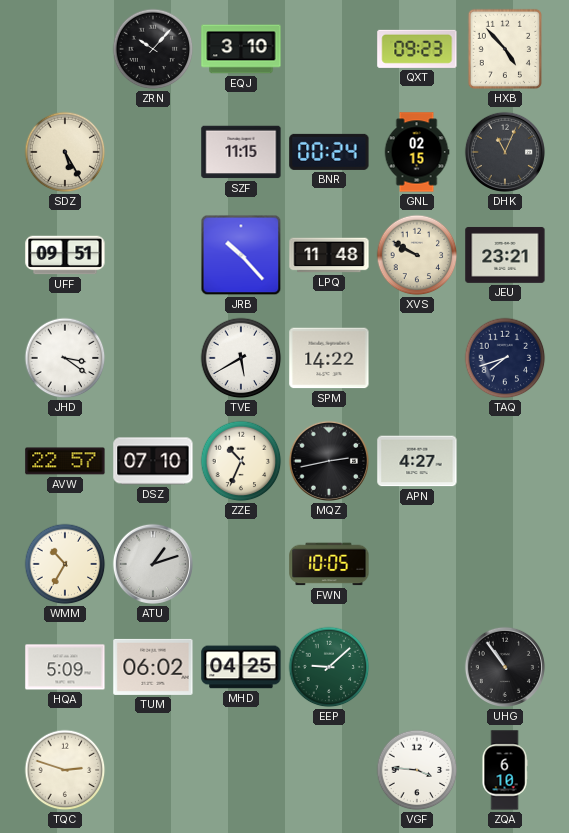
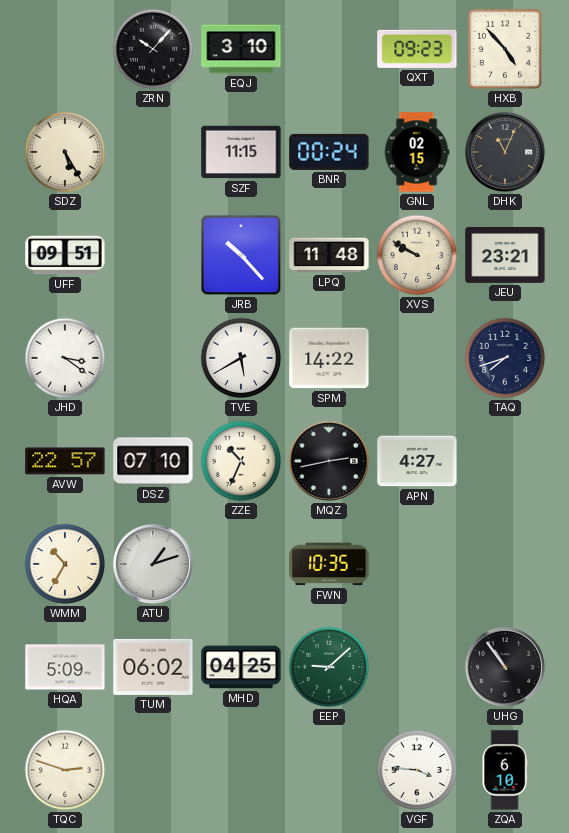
FWN: 10:05 -> 10:35
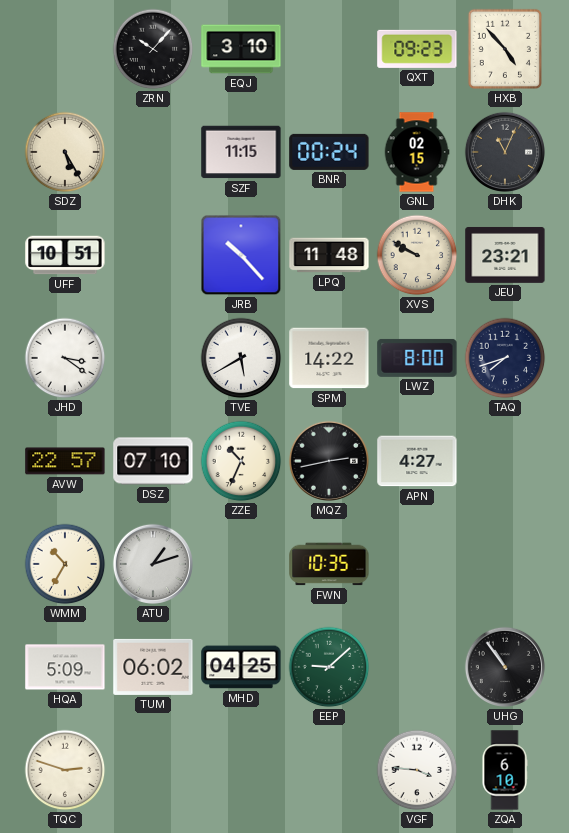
UFF: 09:51 -> 10:51
LWZ: none -> 8:00
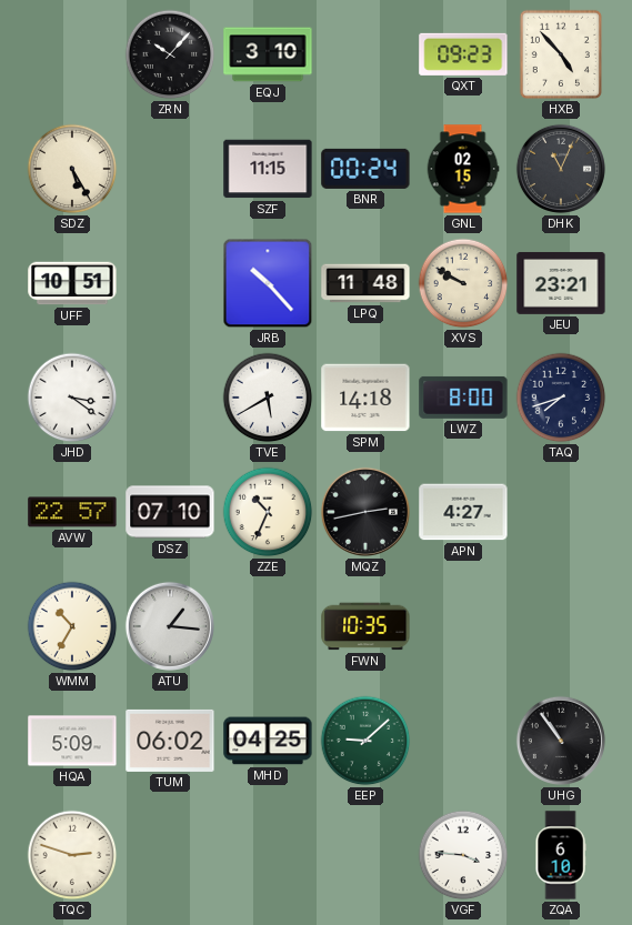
SPM: 14:22 -> 14:18
ATU: 1:12 -> 1:16
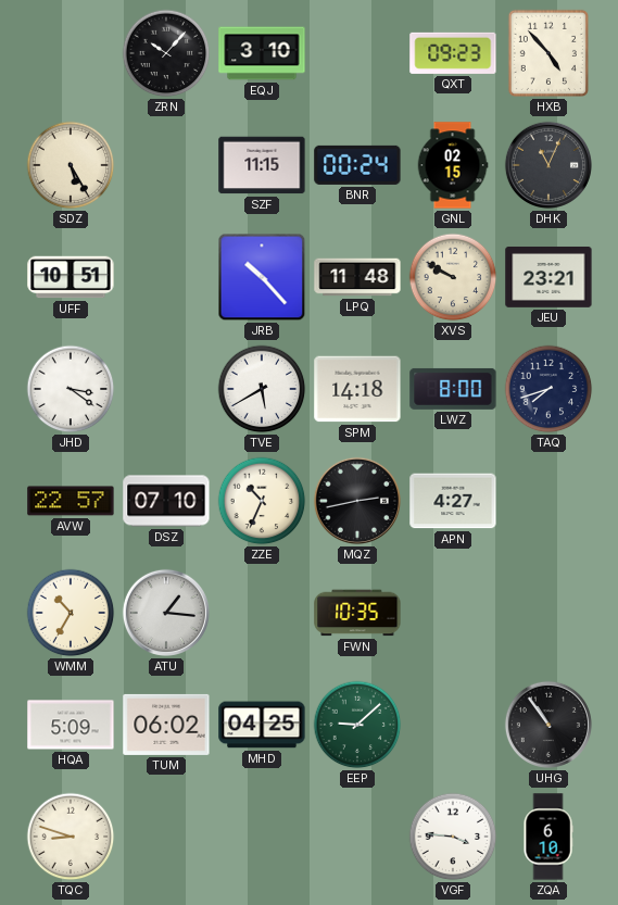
TQC: 2:48 -> 8:48
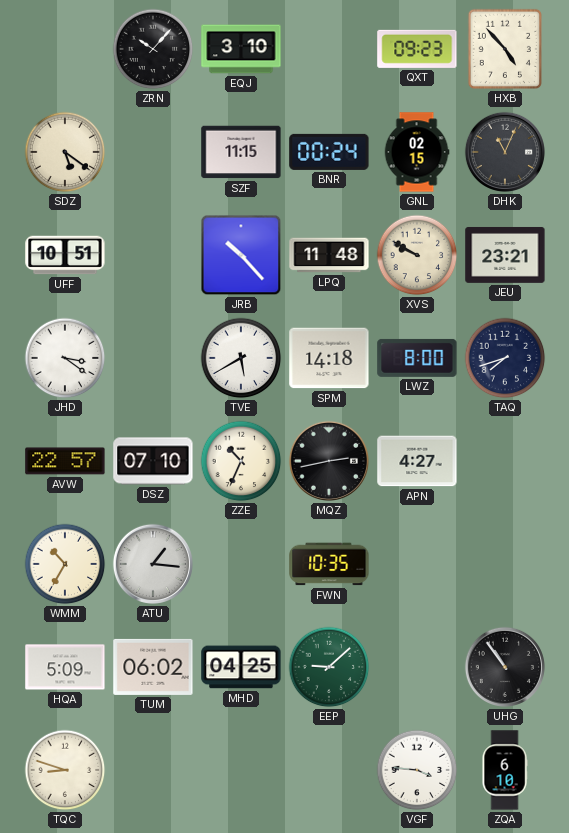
SDZ: 5:25 -> 5:21
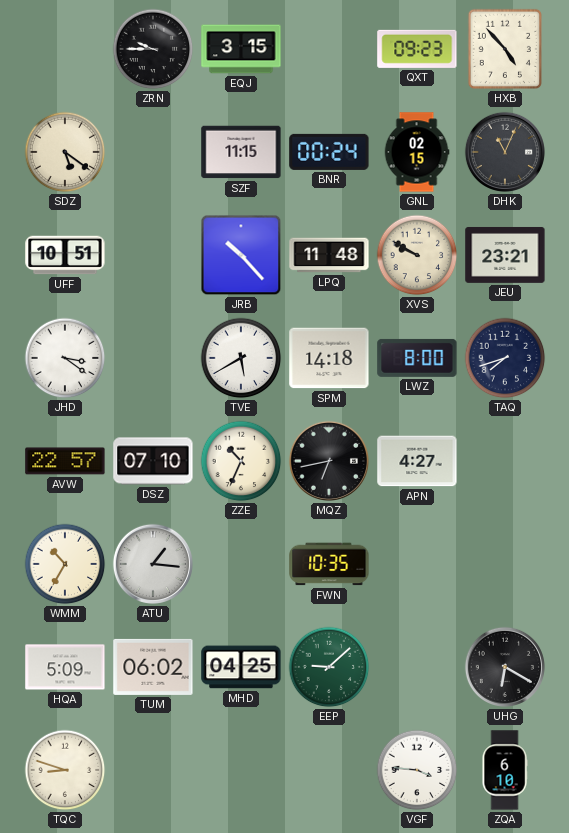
ZRN: 10:07 -> 9:45
EQJ: 3:10 -> 3:15
MQZ: 2:43 -> 6:43
UHG: 10:54 -> 6:20
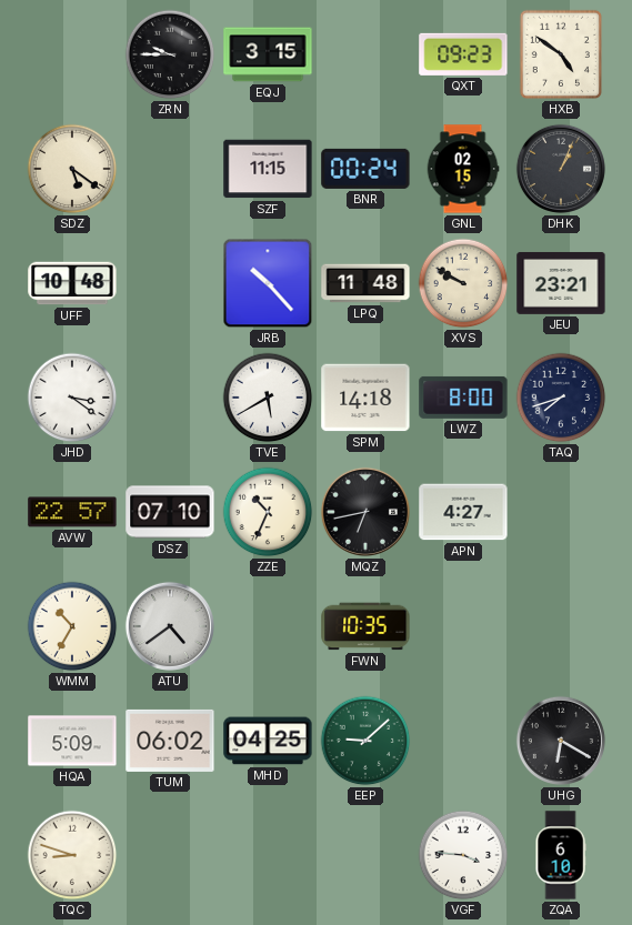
HXB: 4:53 -> 4:51
DHK: 11:04 -> 1:04
UFF: 10:51 -> 10:48
ATU: 1:16 -> 4:39
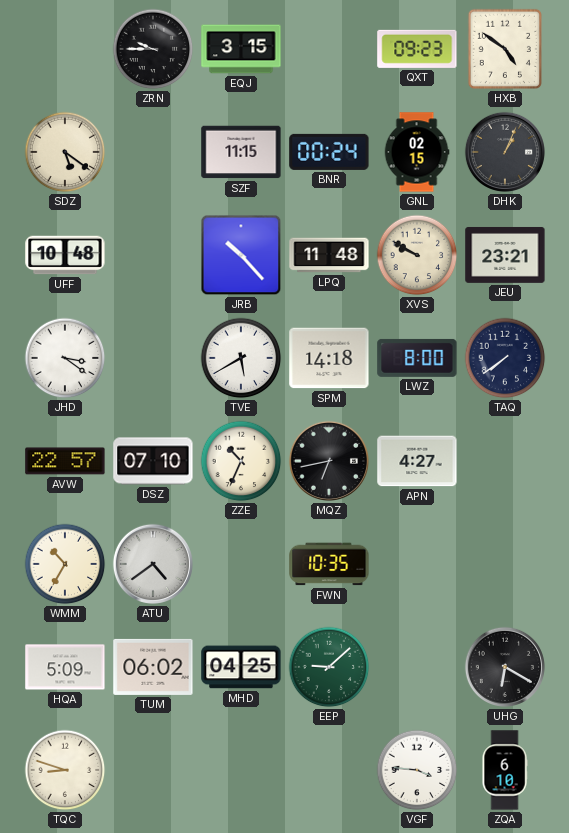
TAQ: 7:42 -> 7:39
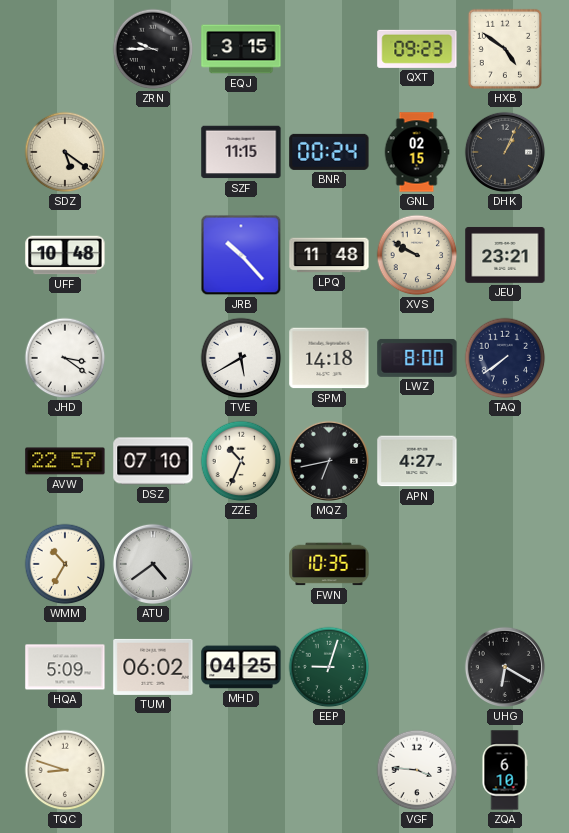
EEP: 9:08 -> 9:03
